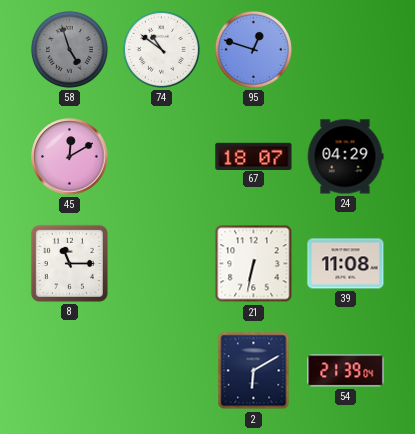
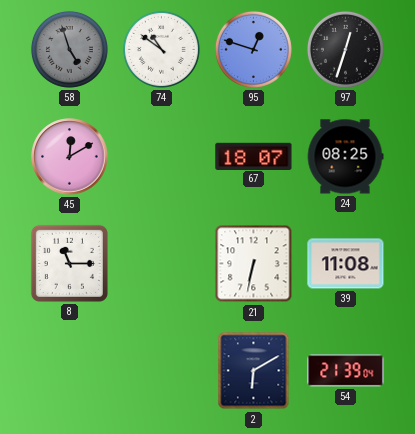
97: none -> 12:33
24: 04:29 -> 08:25
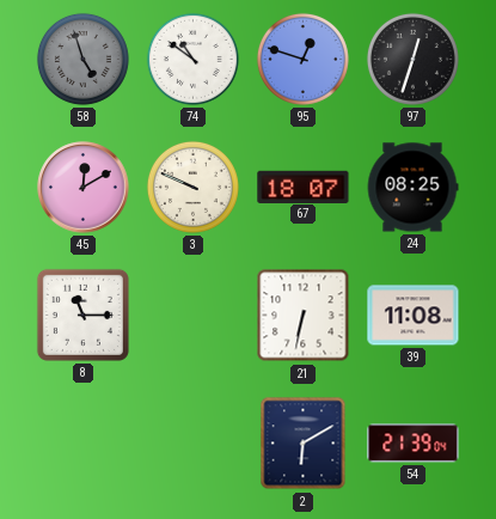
3: none -> 9:49
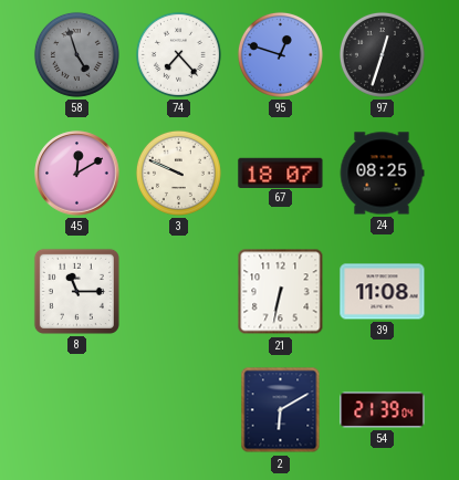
74: 10:51 -> 7:23
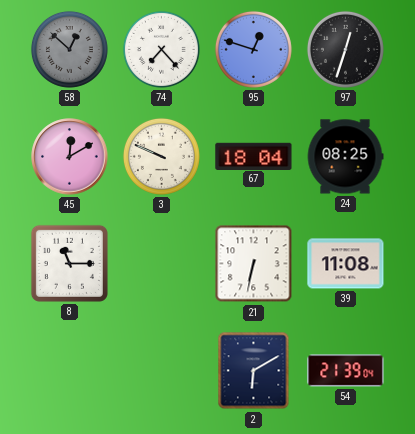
58: 4:57 -> 12:52
67: 18:07 -> 18:04
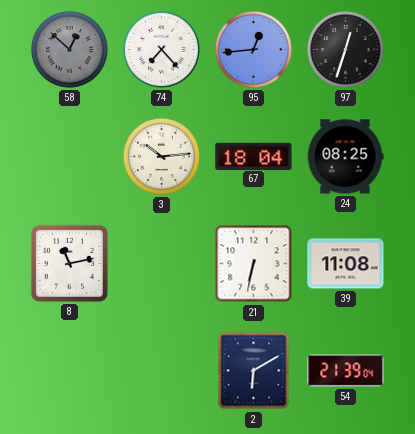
95: 12:48 -> 12:44
45: 12:10 -> none
3: 9:49 -> 10:14
8: 11:15 -> 11:13
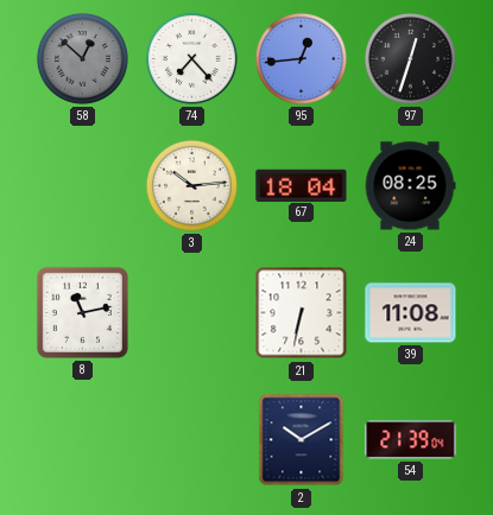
2: 6:10 -> 10:10
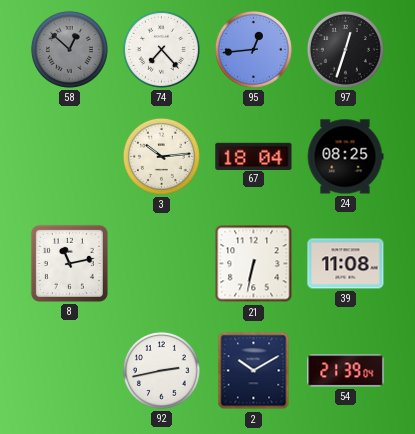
92: none -> 2:43
